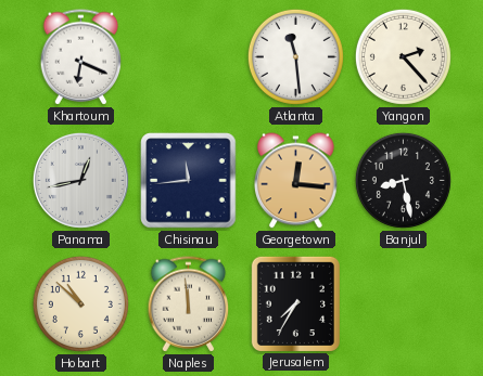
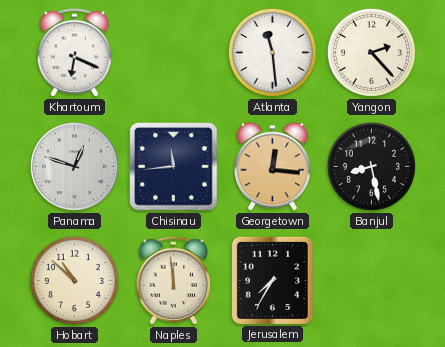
Panama: 12:43 -> 12:48
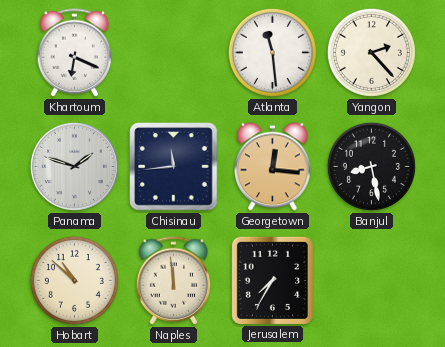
Panama: 12:48 -> 1:48
